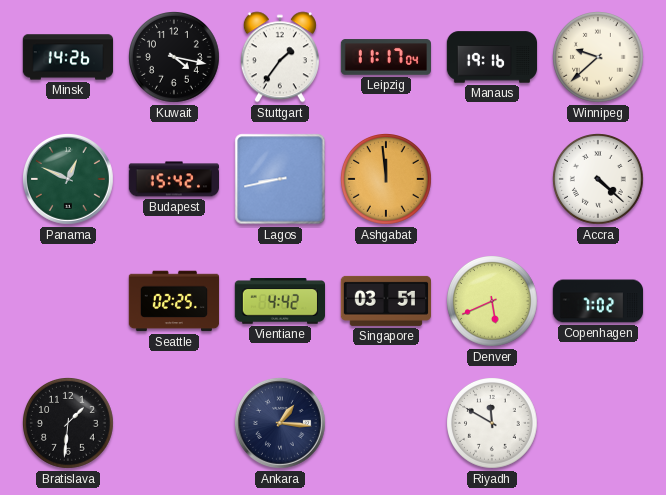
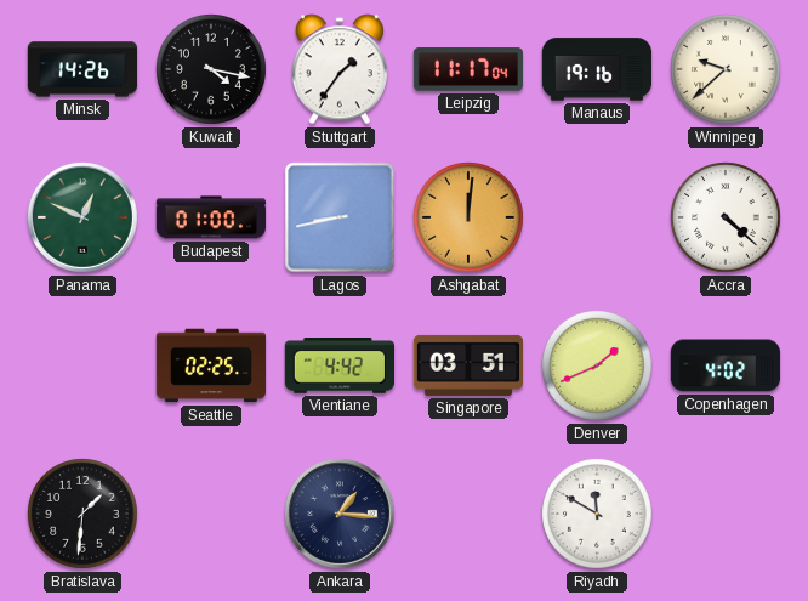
Budapest: 15:42 -> 01:00
Ashgabat: 11:59 -> 12:01
Denver: 5:41 -> 1:41
Copenhagen: 7:02 -> 4:02
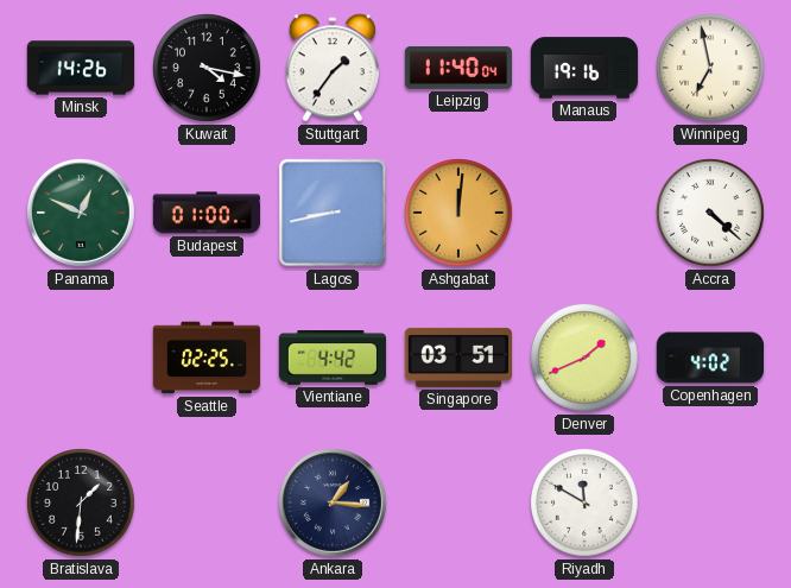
Leipzig: 11:17 -> 11:40
Winnipeg: 9:38 -> 6:58
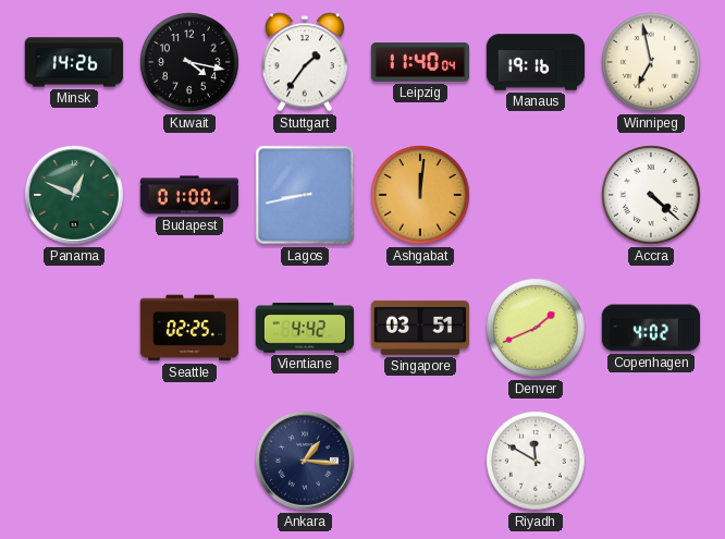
Bratislava: 1:31 -> none
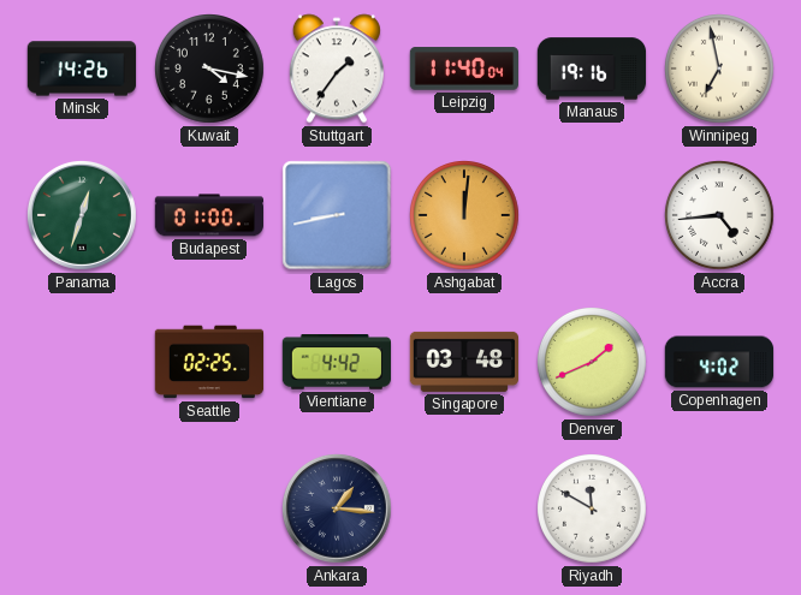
Panama: 12:49 -> 12:33
Accra: 4:22 -> 4:44
Singapore: 03:51 -> 03:48
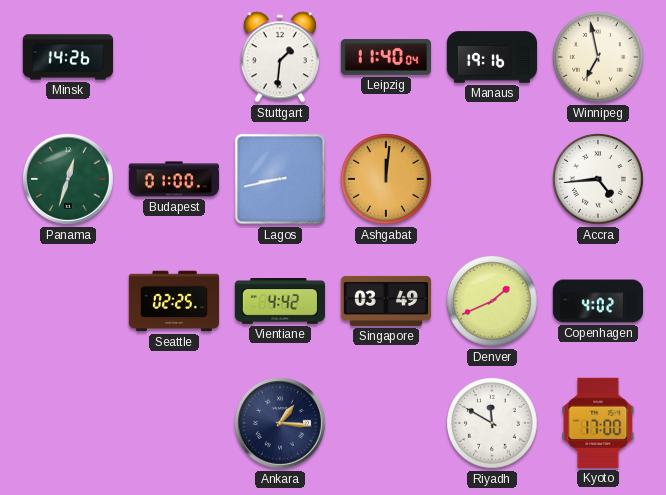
Kuwait: 4:17 -> none
Stuttgart: 1:36 -> 1:31
Singapore: 03:48 -> 03:49
Kyoto: none -> 17:00
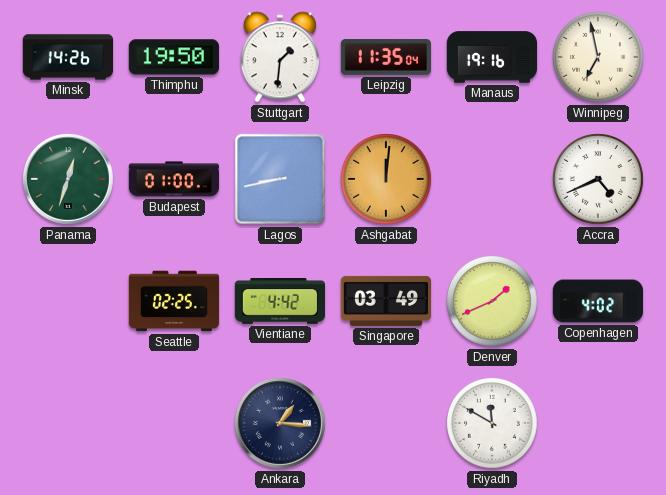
Thimphu: none -> 19:50
Leipzig: 11:40 -> 11:35
Accra: 4:44 -> 4:41
Kyoto: 17:00 -> none
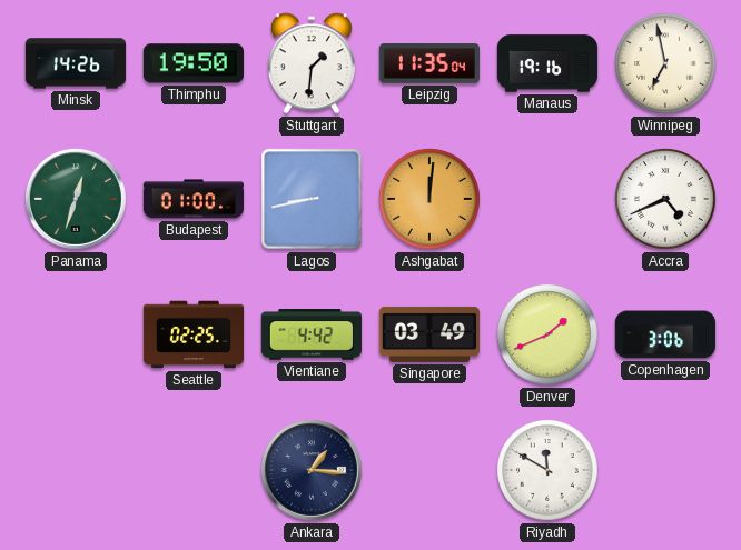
Copenhagen: 4:02 -> 3:06
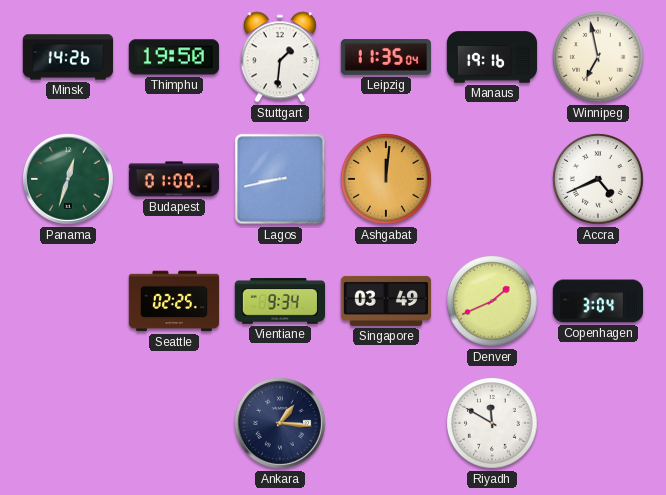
Vientiane: 4:42 -> 9:34
Copenhagen: 3:06 -> 3:04
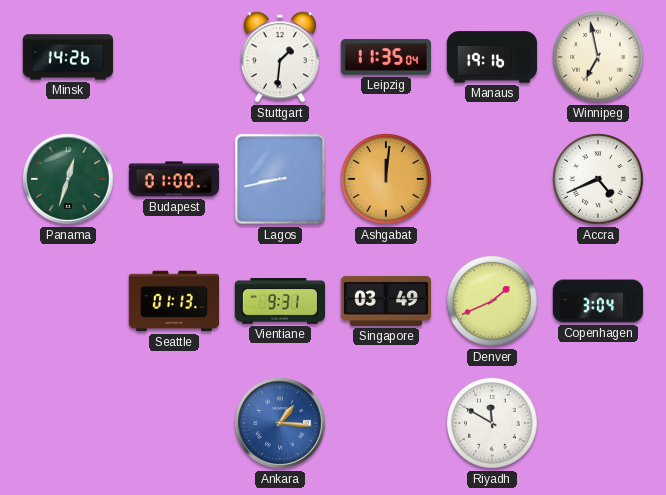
Thimphu: 19:50 -> none
Seattle: 02:25 -> 01:13
Vientiane: 9:34 -> 9:31
Ankara dial: navy -> blue
